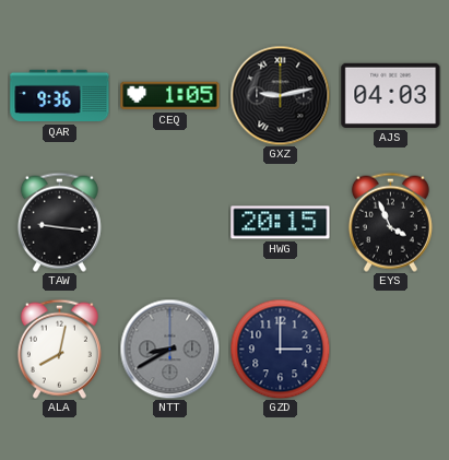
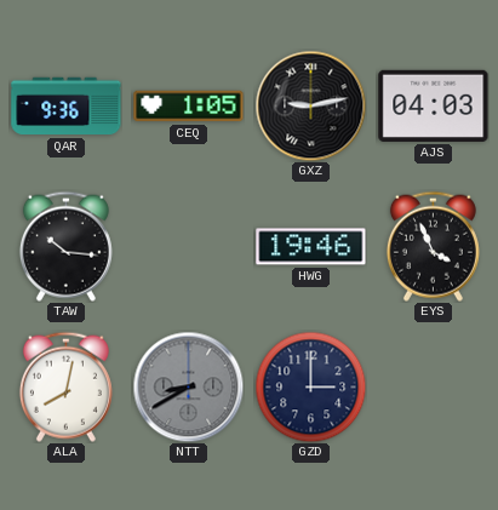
TAW: 9:16 -> 10:16
HWG: 20:15 -> 19:46
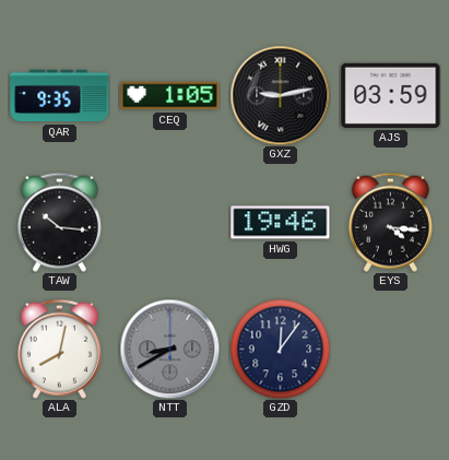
QAR: 9:36 -> 9:35
AJS: 04:03 -> 03:59
EYS: 3:56 -> 4:16
GZD: 3:00 -> 12:06
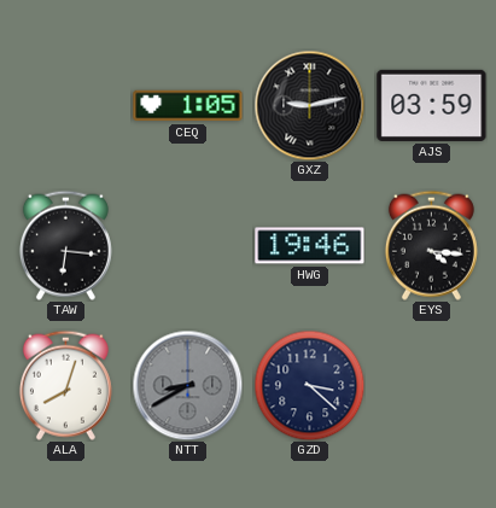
QAR: 9:35 -> none
TAW: 10:16 -> 6:16
ALA: 8:02 -> 8:03
GZD: 12:06 -> 3:22
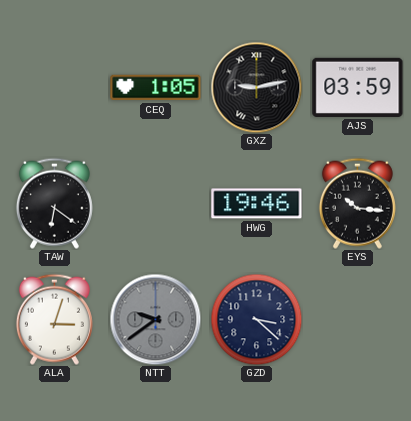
TAW: 6:16 -> 6:21
EYS: 4:16 -> 10:16
ALA: 8:03 -> 3:03
NTT: 8:40 -> 9:39
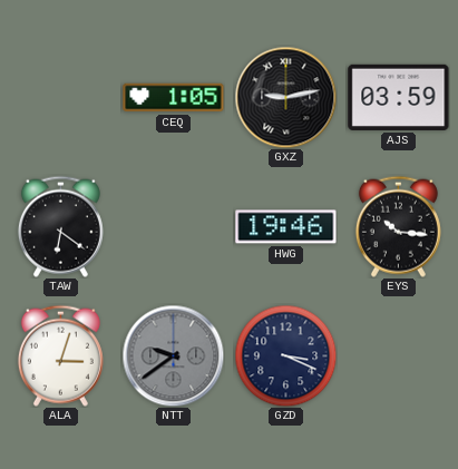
GZD: 3:22 -> 3:19
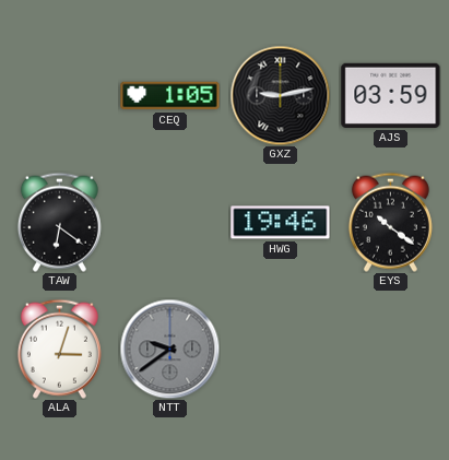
EYS: 10:16 -> 10:21
GZD: 3:19 -> none
